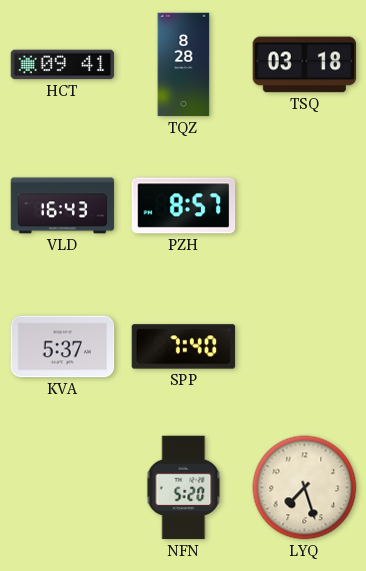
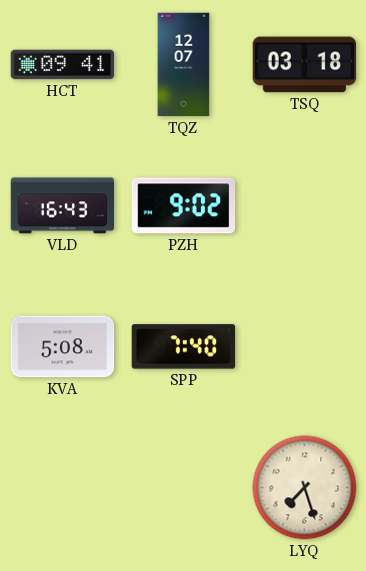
TQZ: 8:28 -> 12:07
PZH: 8:57 -> 9:02
KVA: 5:37 -> 5:08
NFN: 5:20 -> none
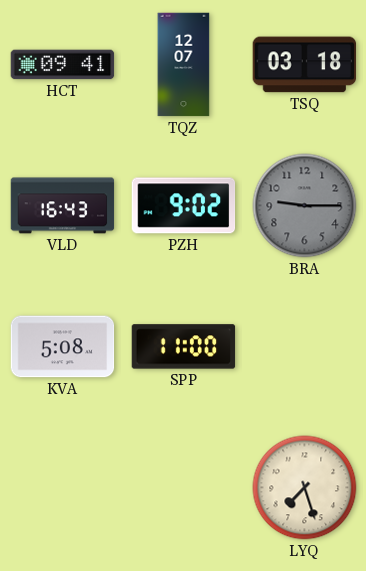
BRA: none -> 9:15
SPP: 7:40 -> 11:00
